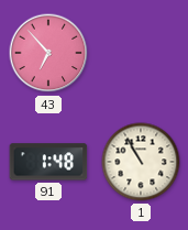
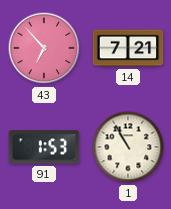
14: none -> 7:21
91: 1:48 -> 1:53
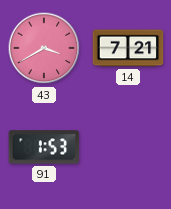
43: 6:53 -> 3:40
1: 10:55 -> none
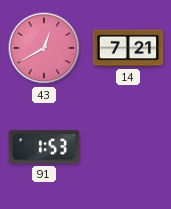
43: 3:40 -> 12:40
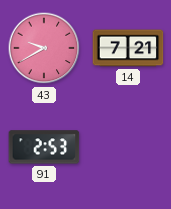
43: 12:40 -> 9:40
91: 1:53 -> 2:53
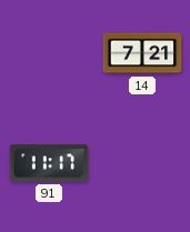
43: 9:40 -> none
91: 2:53 -> 11:17
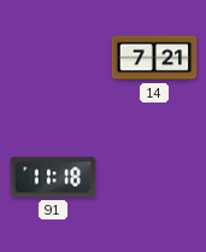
91: 11:17 -> 11:18
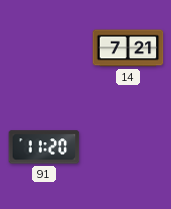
91: 11:18 -> 11:20
